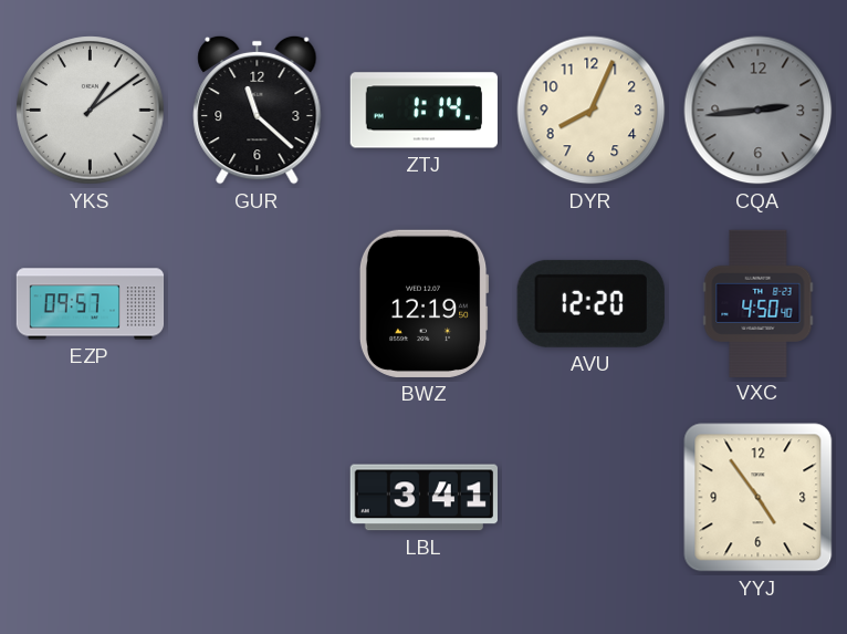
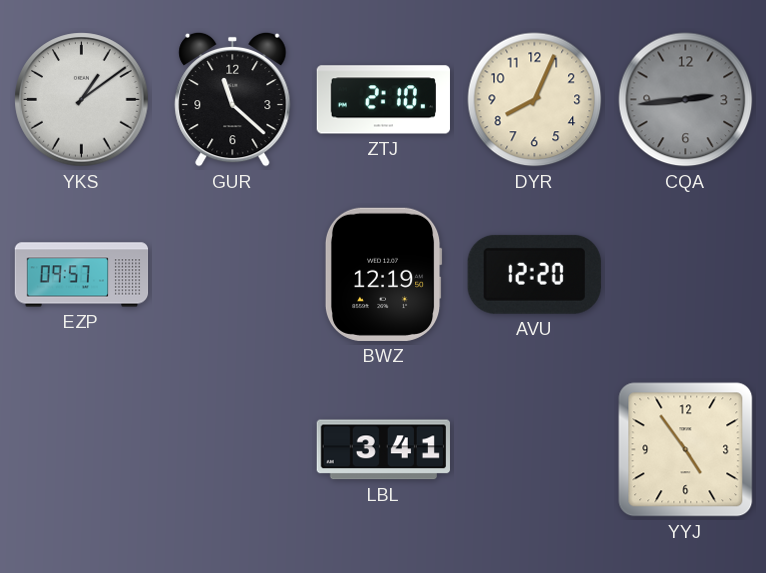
ZTJ: 1:14 -> 2:10
VXC: 4:50 -> none
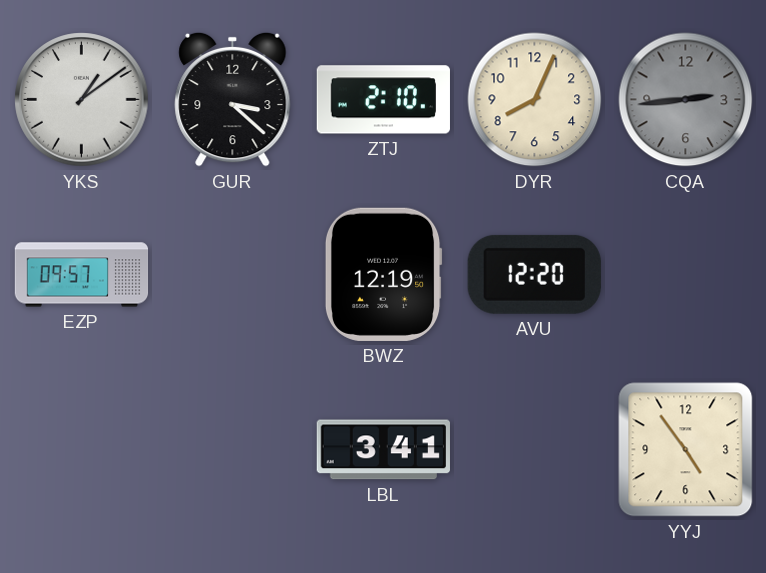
GUR: 11:22 -> 3:22
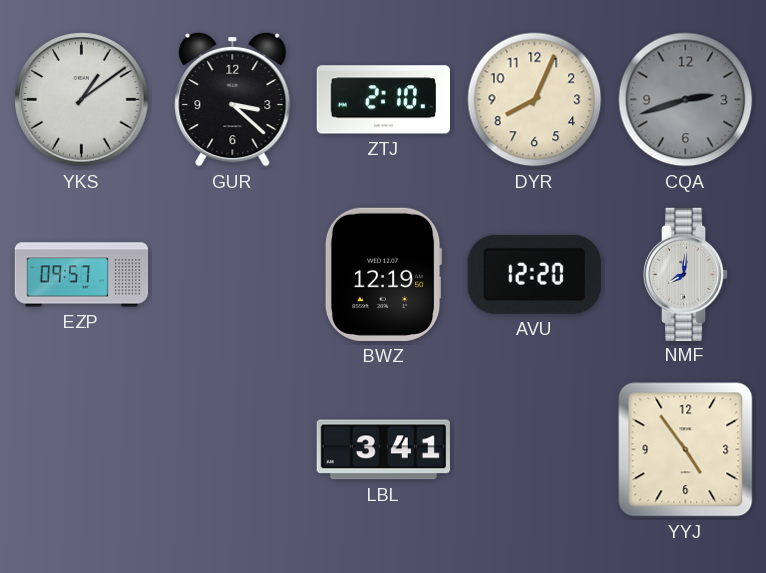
CQA: 2:44 -> 2:42
NMF: none -> 8:01
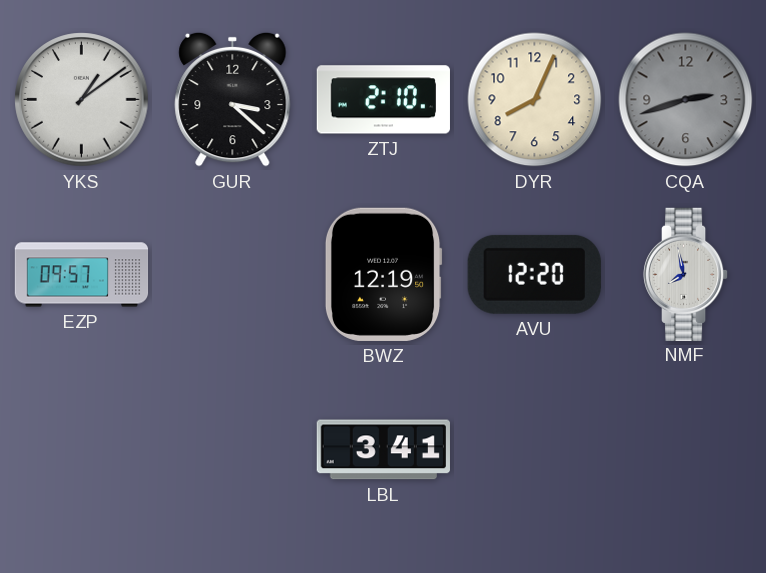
NMF: 8:01 -> 7:58
YYJ: 4:54 -> none
